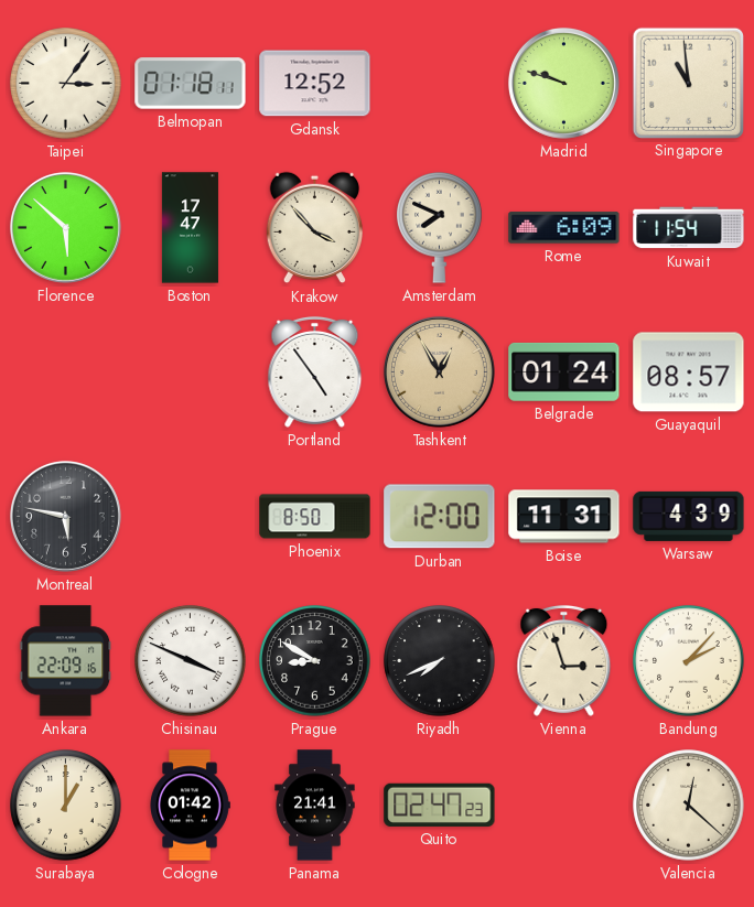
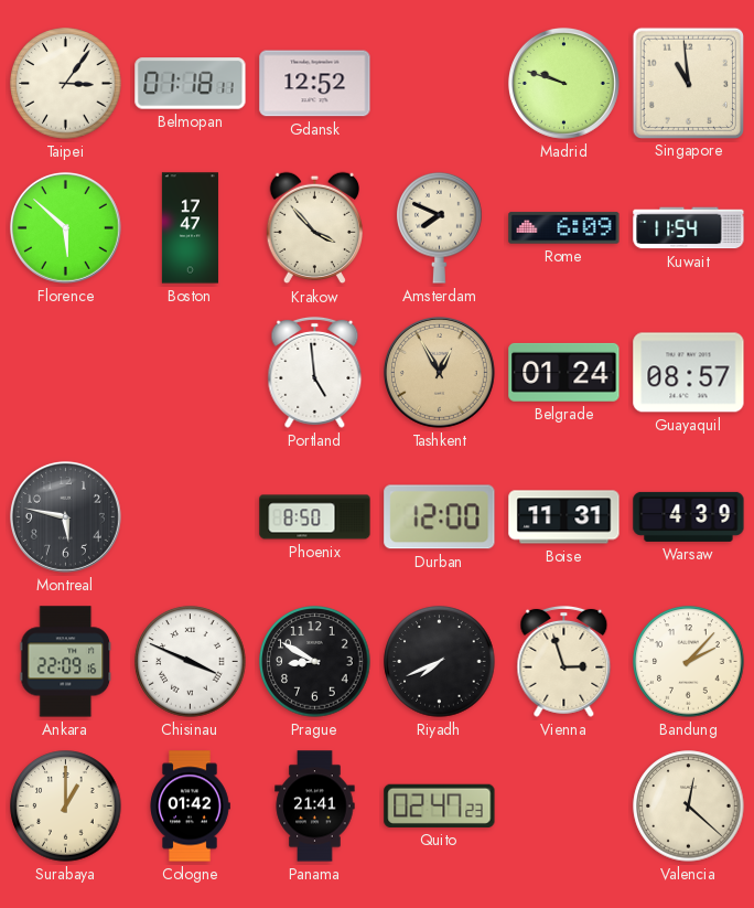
Portland: 4:54 -> 4:59
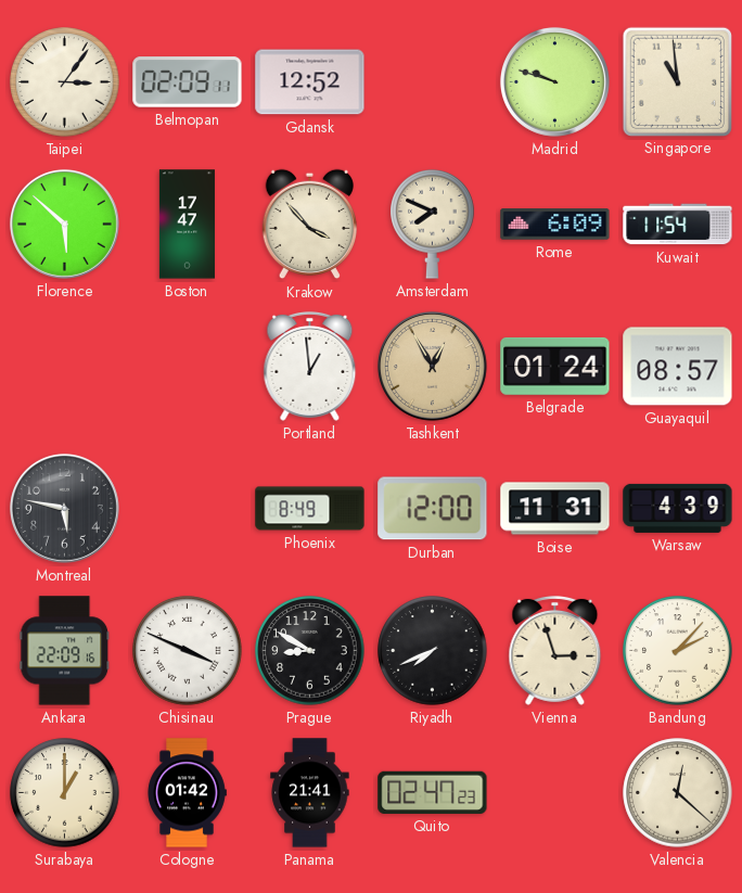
Belmopan: 01:18 -> 02:09
Portland: 4:59 -> 12:59
Phoenix: 8:50 -> 8:49
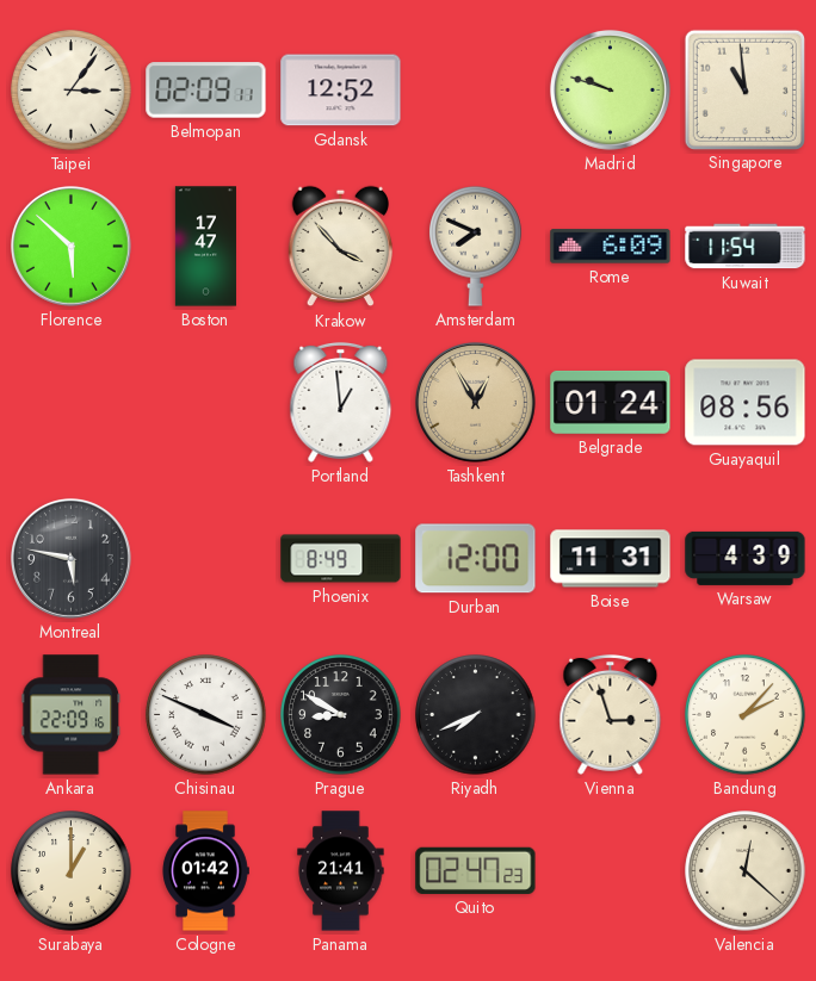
Guayaquil: 08:57 -> 08:56
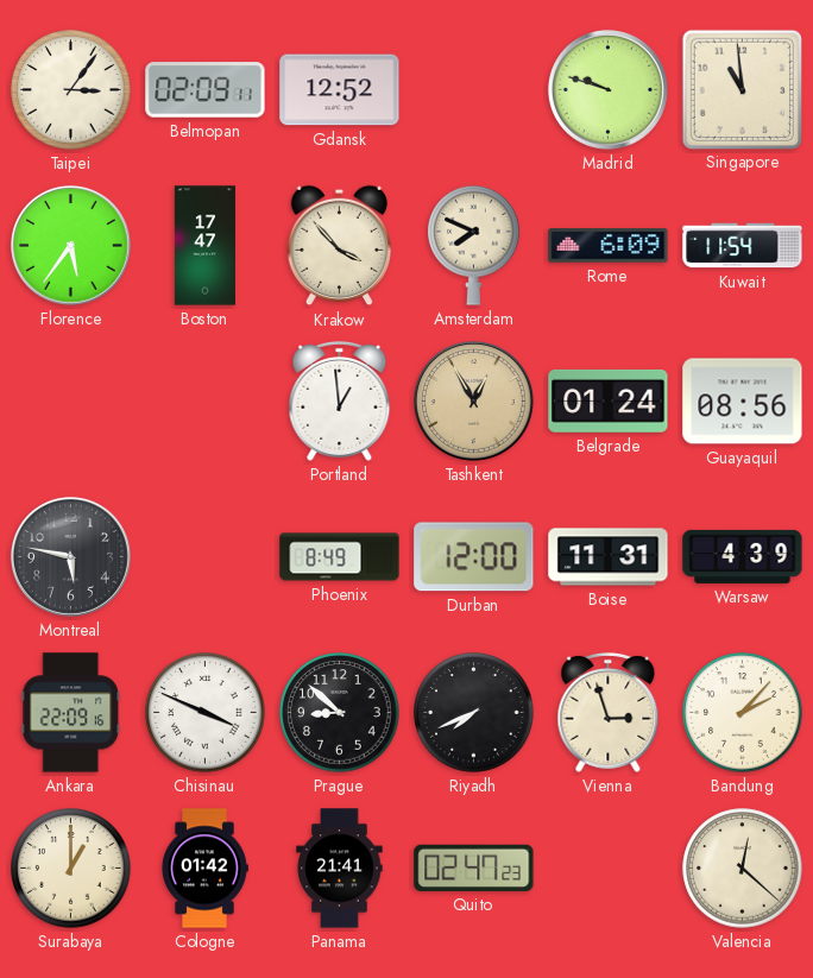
Florence: 5:52 -> 5:36
Prague: 8:50 -> 8:52
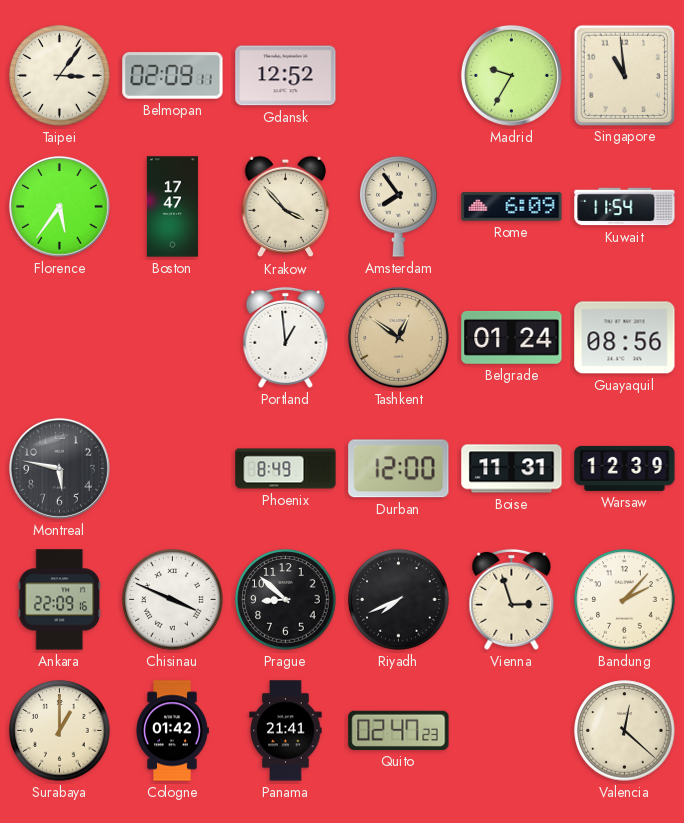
Madrid: 9:48 -> 9:35
Amsterdam: 7:49 -> 7:54
Tashkent: 12:55 -> 12:51
Warsaw: 4:39 -> 12:39
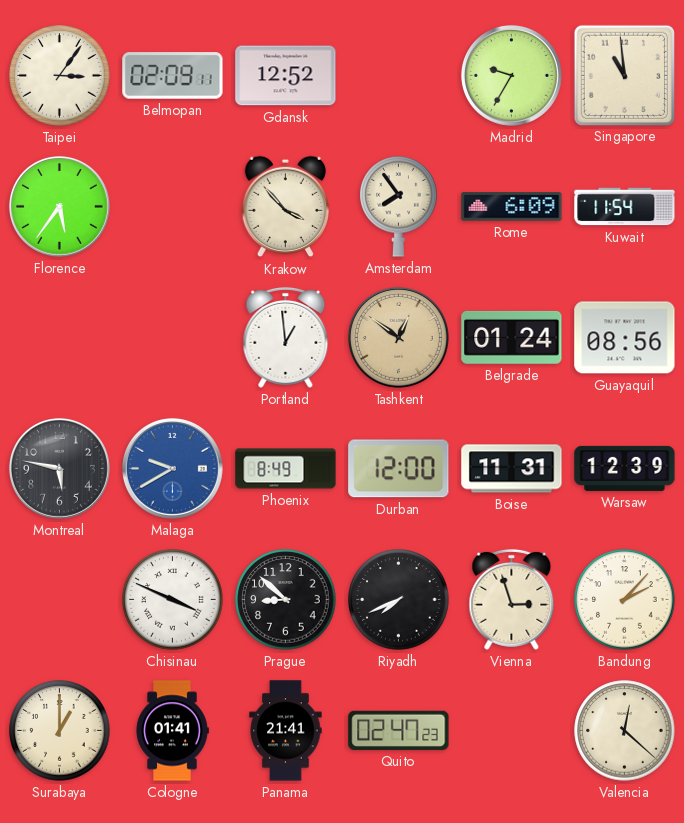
Boston: 17:47 -> none
Malaga: none -> 9:40
Ankara: 22:09 -> none
Cologne: 01:42 -> 01:41
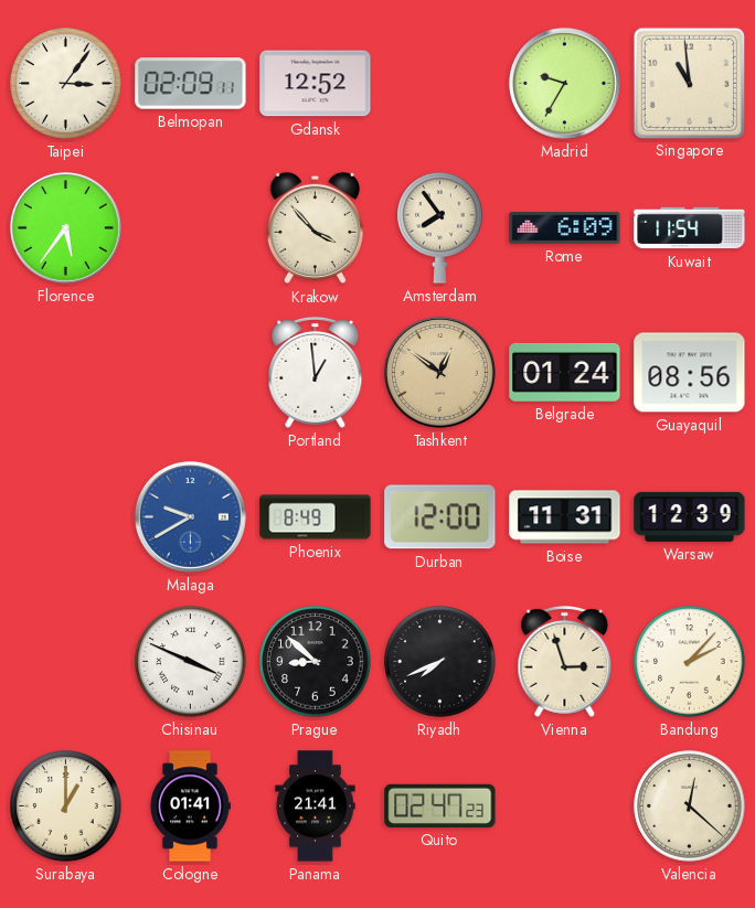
Montreal: 5:47 -> none
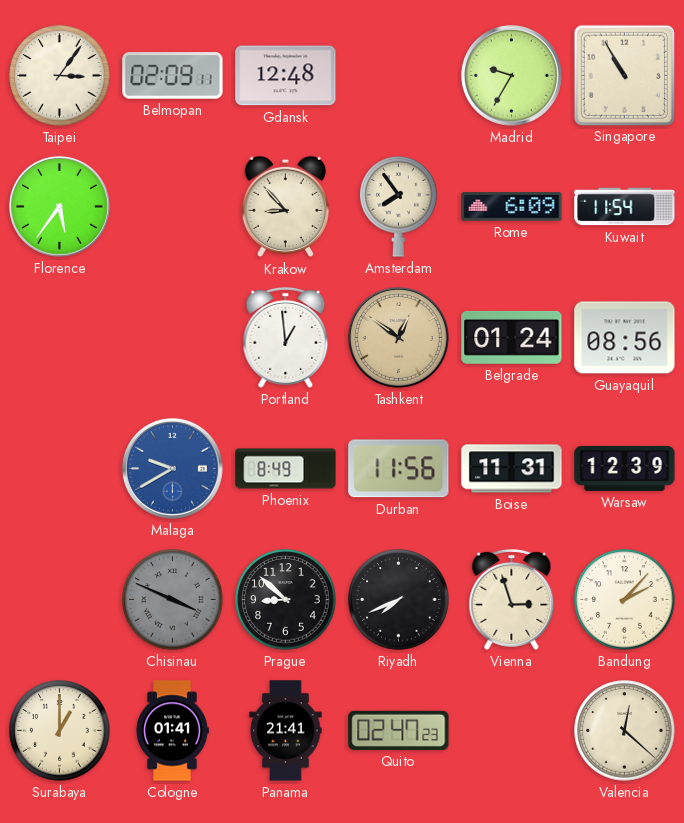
Gdansk: 12:52 -> 12:48
Singapore: 10:59 -> 10:55
Krakow: 3:53 -> 8:53
Durban: 12:00 -> 11:56
Chisinau dial: white -> grey
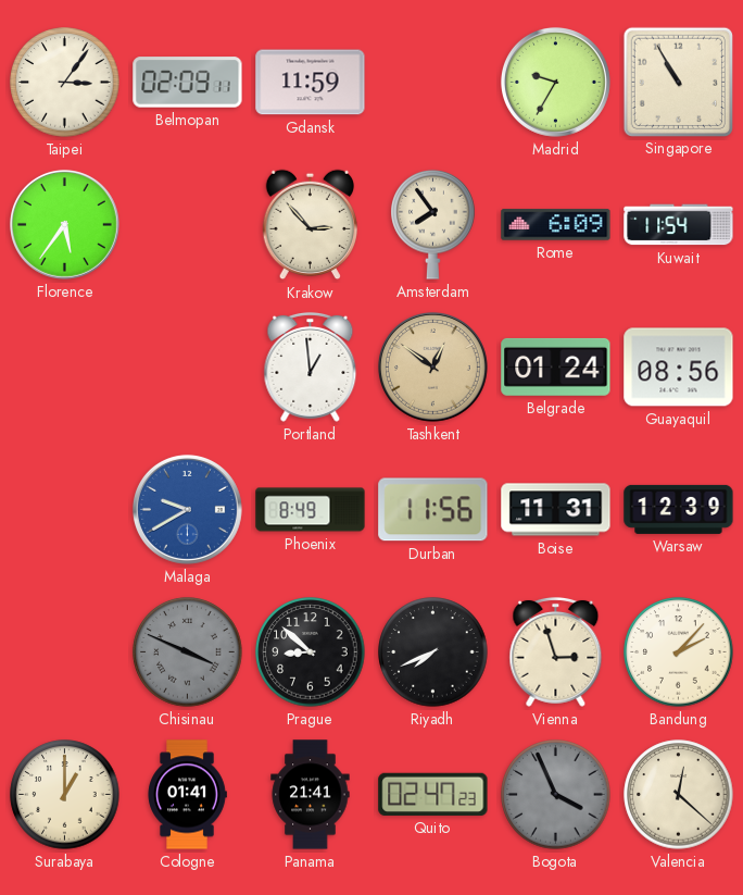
Gdansk: 12:48 -> 11:59
Krakow: 8:53 -> 2:53
Bogota: none -> 3:56
